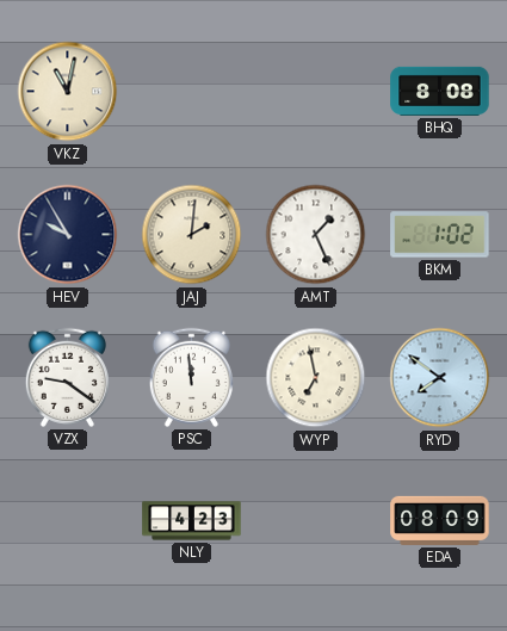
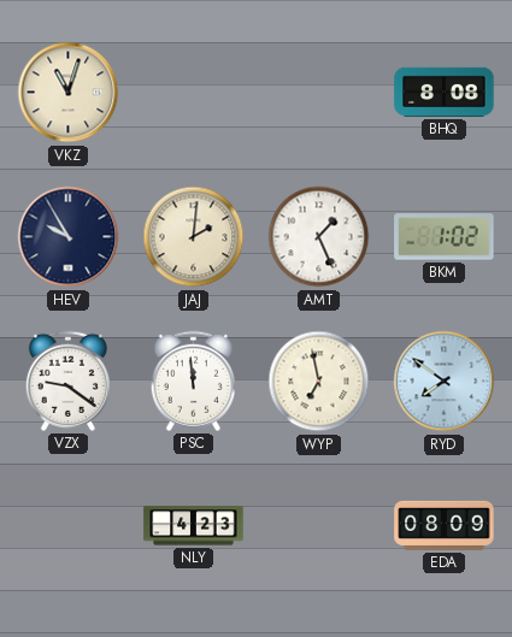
VKZ: 11:02 -> 11:03
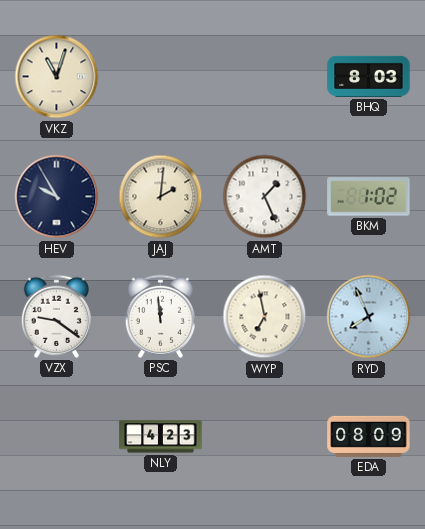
BHQ: 8:08 -> 8:03
RYD: 7:51 -> 7:56
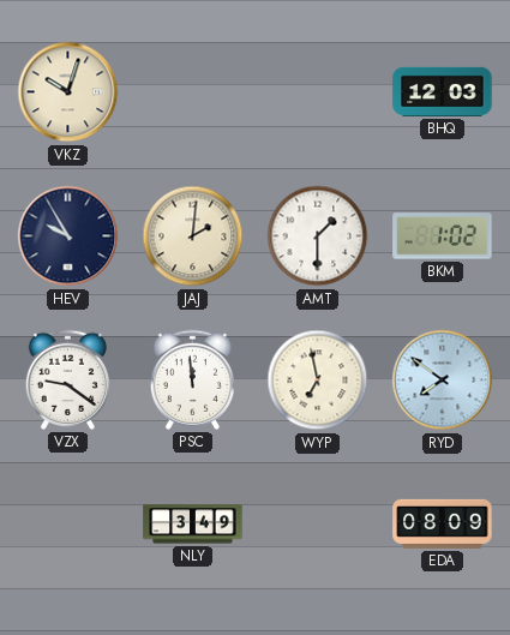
VKZ: 11:03 -> 10:03
BHQ: 8:03 -> 12:03
AMT: 1:26 -> 1:30
RYD: 7:56 -> 7:51
NLY: 4:23 -> 3:49
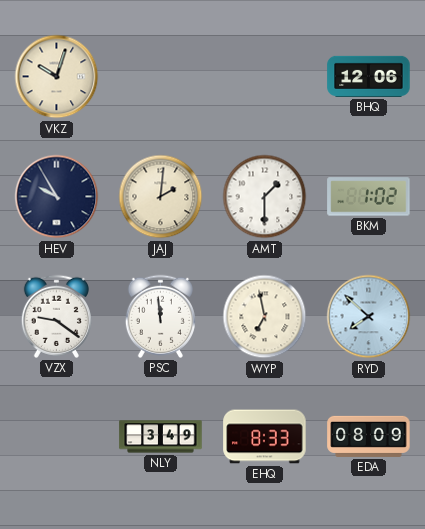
BHQ: 12:03 -> 12:06
RYD: 7:51 -> 7:52
EHQ: none -> 8:33
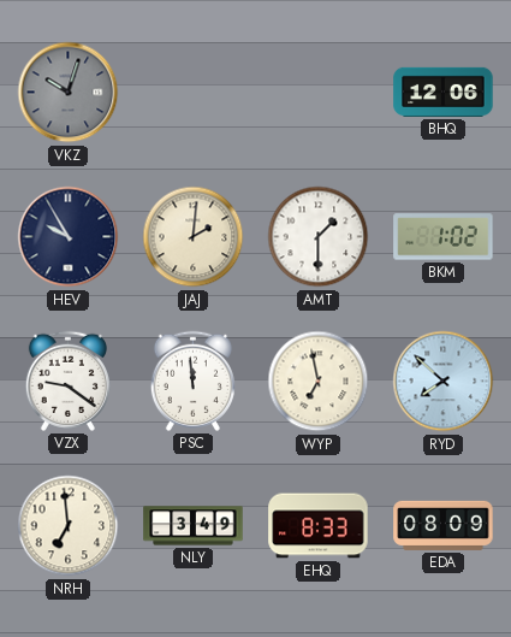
VKZ dial: cream -> grey
NRH: none -> 6:59
